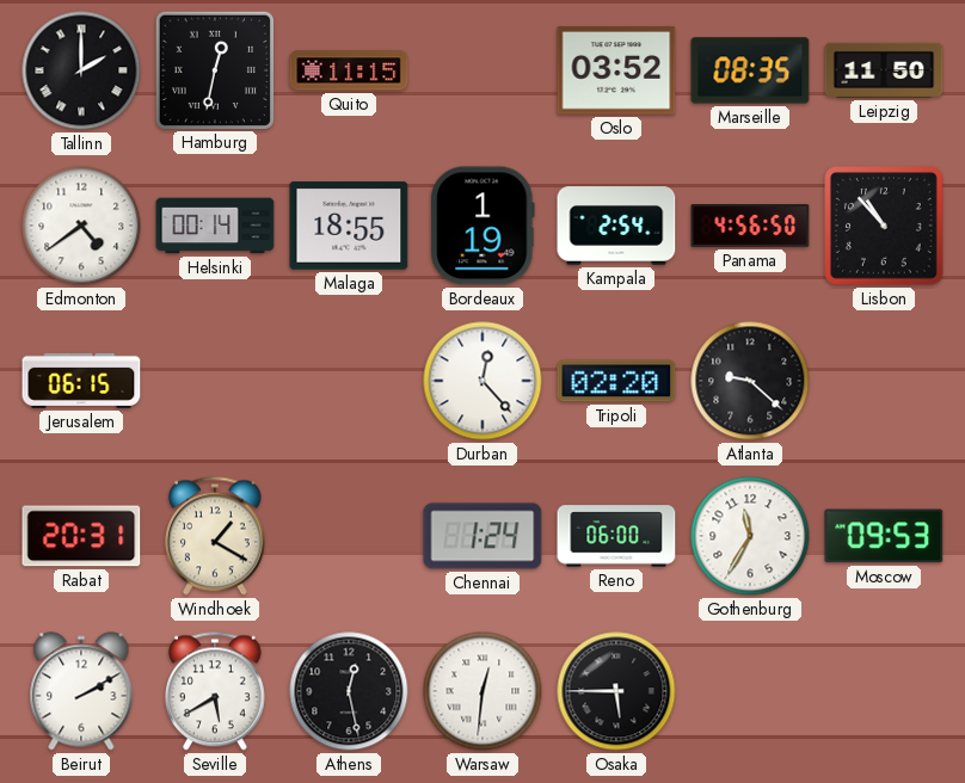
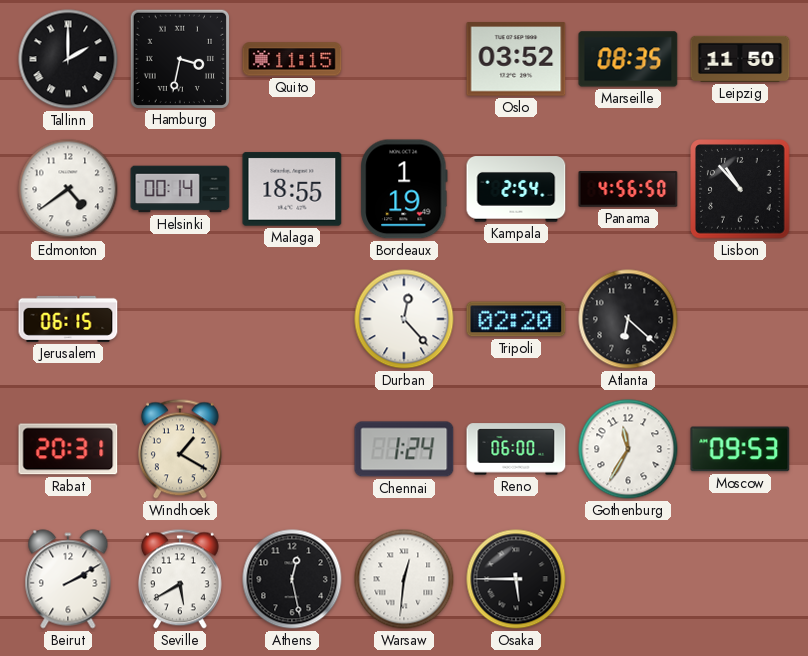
Hamburg: 12:32 -> 3:32
Atlanta: 9:22 -> 6:22
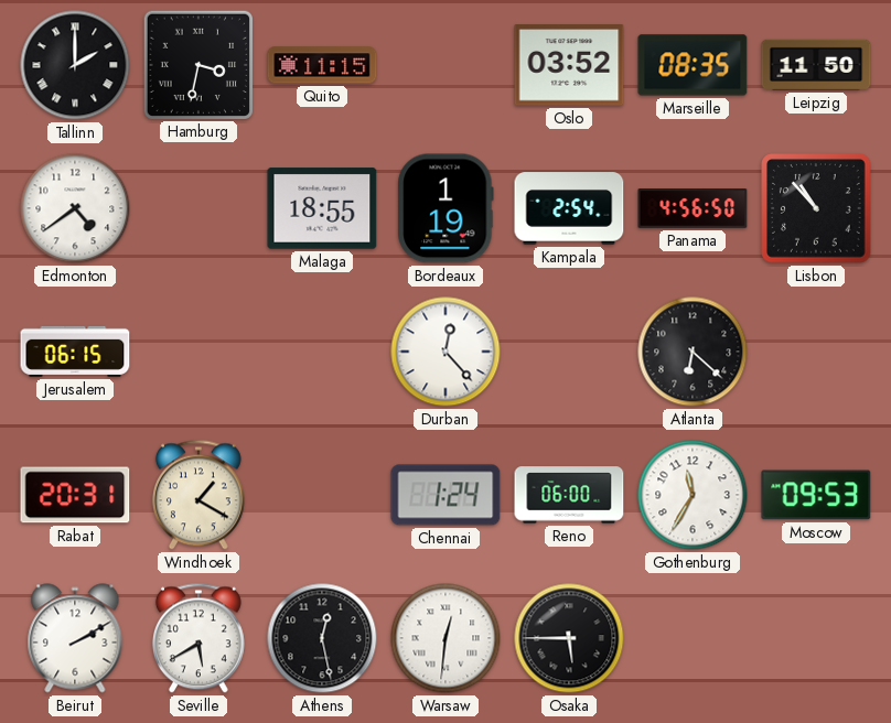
Helsinki: 00:14 -> none
Tripoli: 02:20 -> none
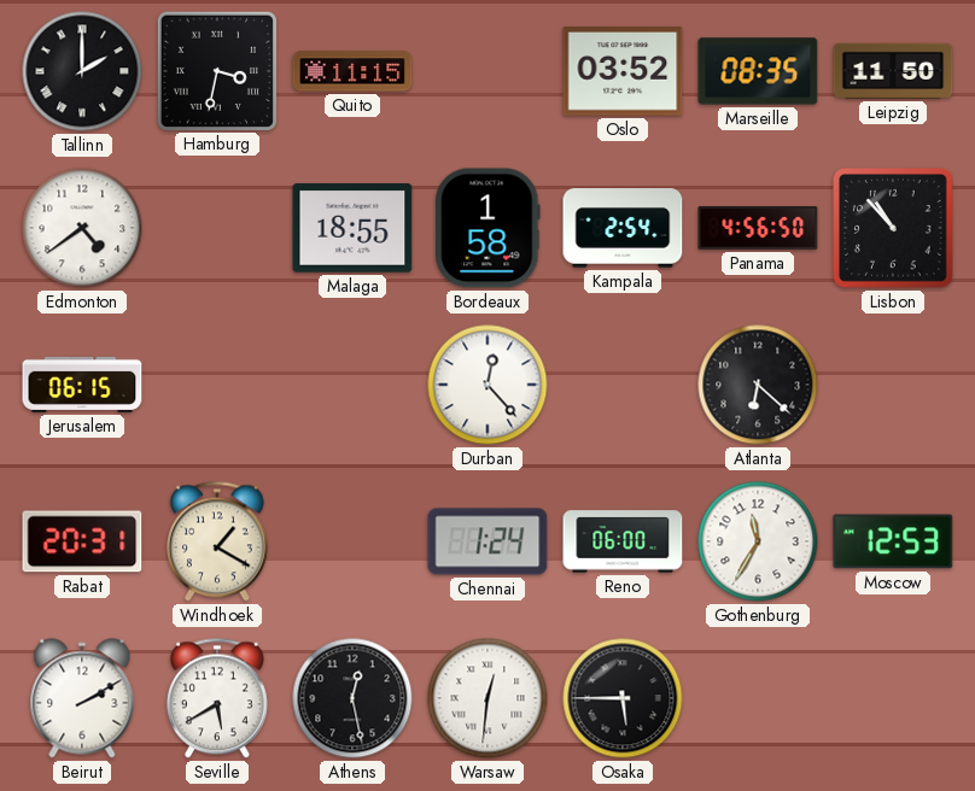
Bordeaux: 1:19 -> 1:58
Moscow: 09:53 -> 12:53
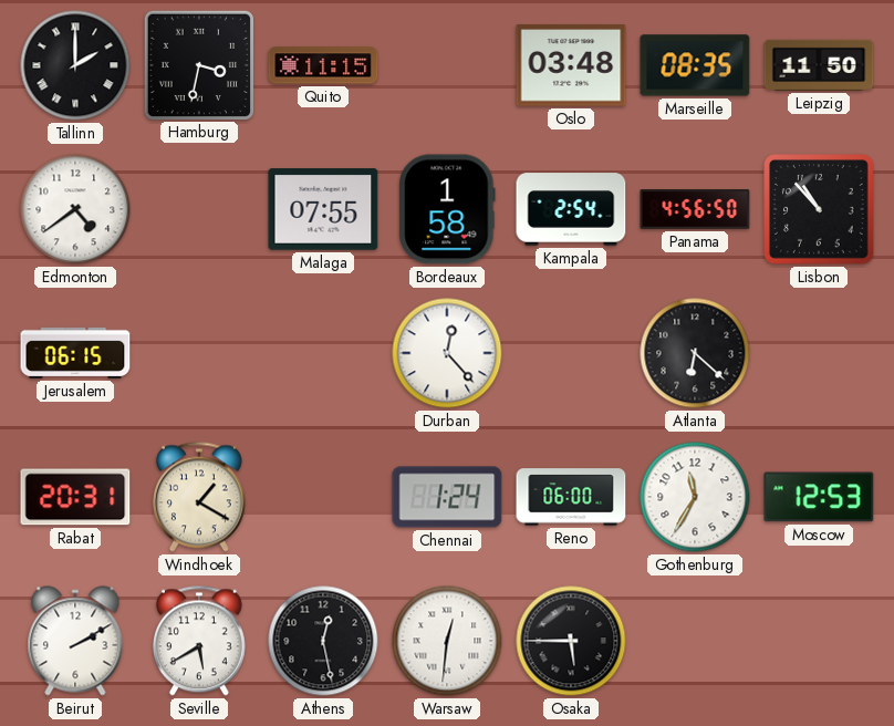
Oslo: 03:52 -> 03:48
Malaga: 18:55 -> 07:55
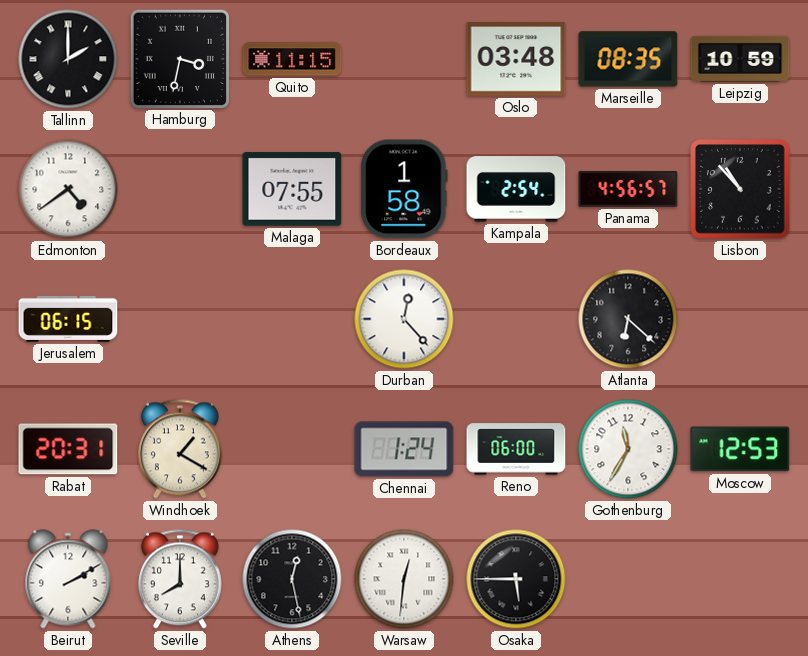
Leipzig: 11:50 -> 10:59
Panama: 4:56:50 -> 4:56:57
Seville: 5:40 -> 8:00
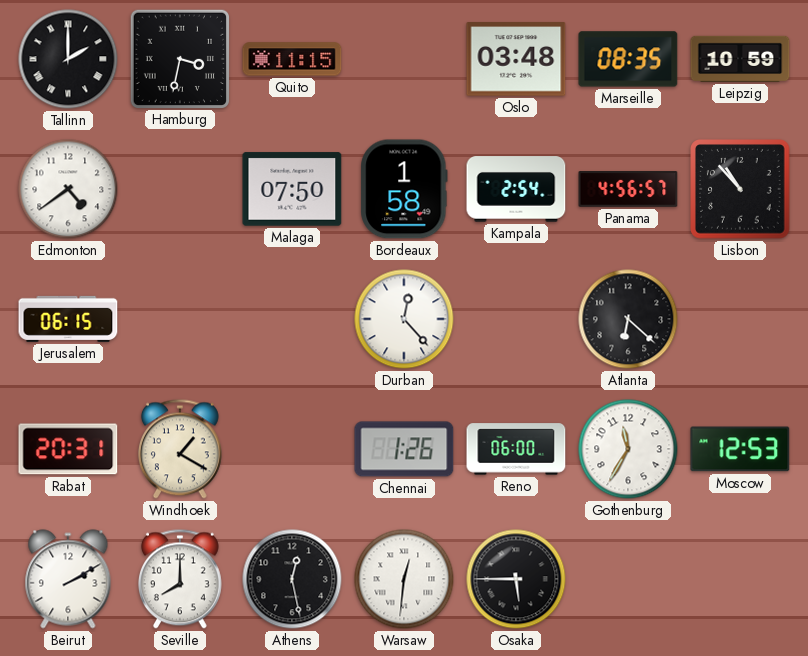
Malaga: 07:55 -> 07:50
Chennai: 1:24 -> 1:26
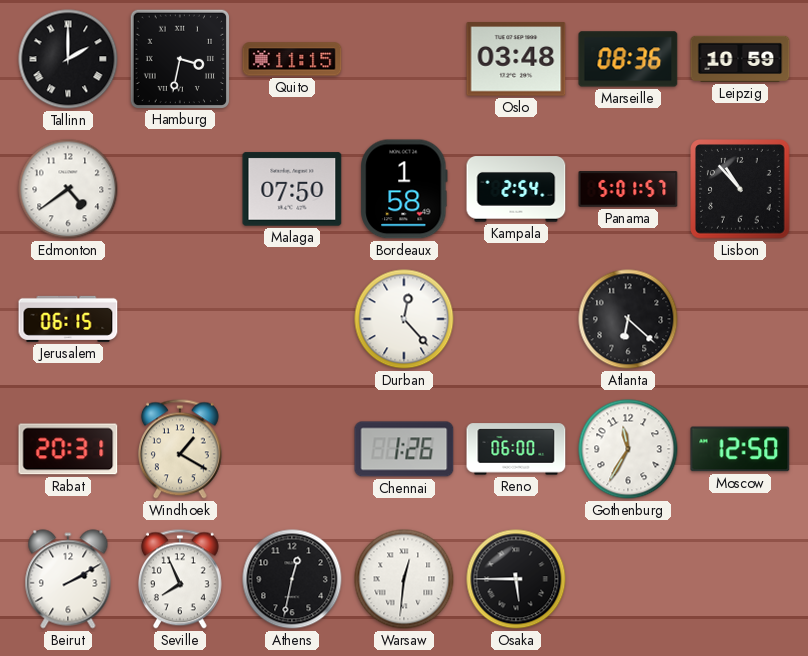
Marseille: 08:35 -> 08:36
Panama: 4:56 -> 5:01
Moscow: 12:53 -> 12:50
Seville: 8:00 -> 7:56
Athens: 12:28 -> 12:32
